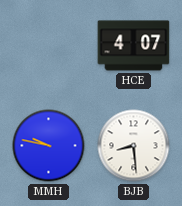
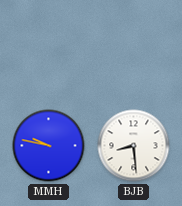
HCE: 4:07 -> none
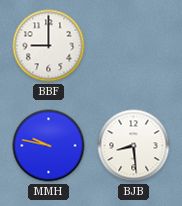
BBF: none -> 9:00
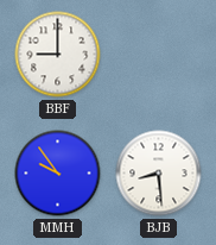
MMH: 9:47 -> 9:54
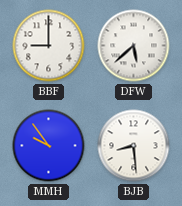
DFW: none -> 5:38
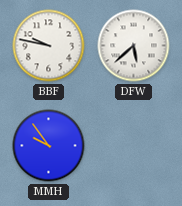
BBF: 9:00 -> 9:47
BJB: 8:29 -> none
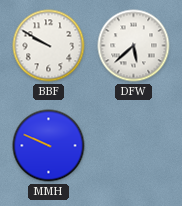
BBF: 9:47 -> 9:50
MMH: 9:54 -> 9:49
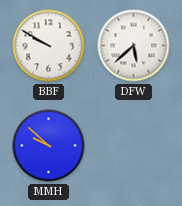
MMH: 9:49 -> 9:52
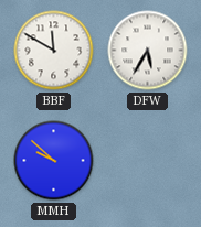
BBF: 9:50 -> 11:50
DFW: 5:38 -> 5:35
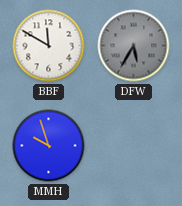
DFW dial: white -> grey
MMH: 9:52 -> 9:57
